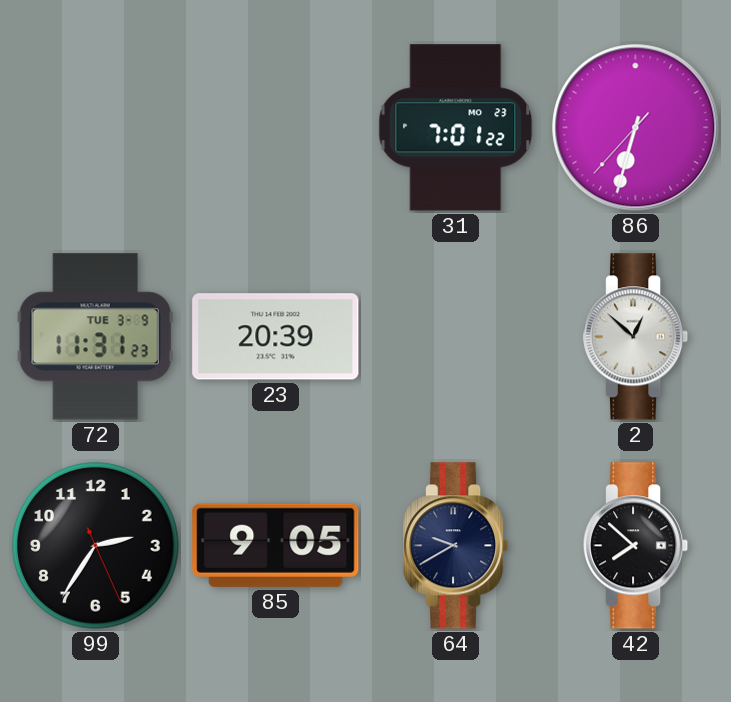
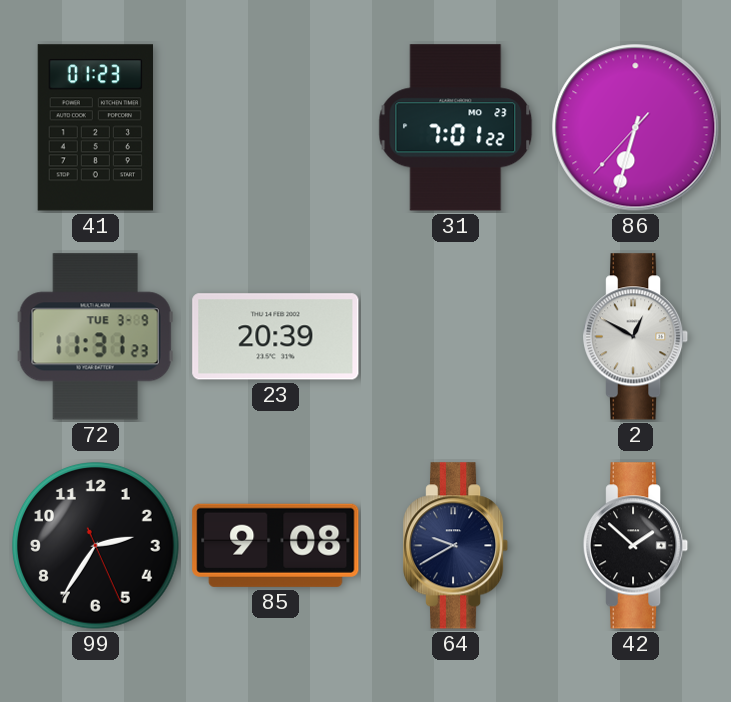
41: none -> 01:23
2: 12:52 -> 12:50
85: 9:05 -> 9:08
42: 7:52 -> 1:52
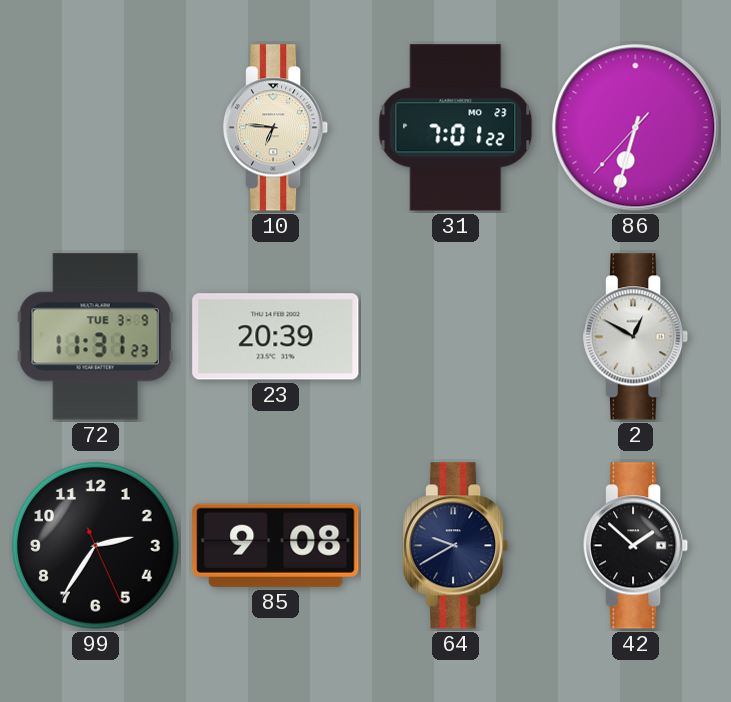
41: 01:23 -> none
10: none -> 6:46
